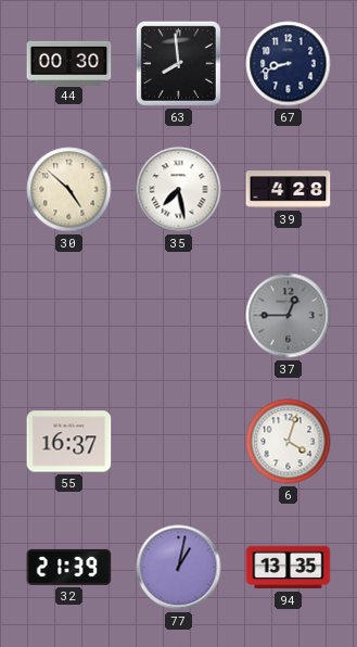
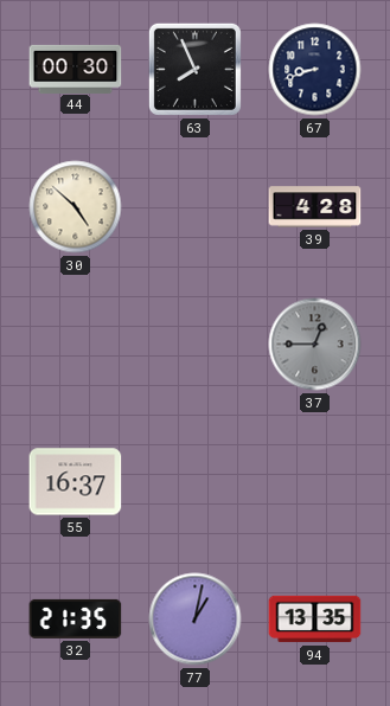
63: 7:59 -> 7:56
35: 7:28 -> none
6: 4:03 -> none
32: 21:39 -> 21:35
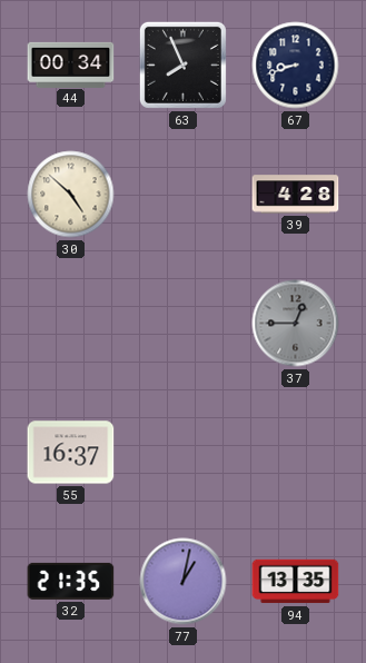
44: 00:30 -> 00:34
